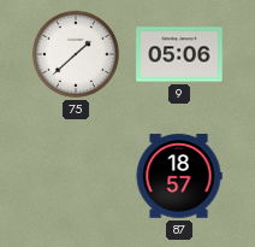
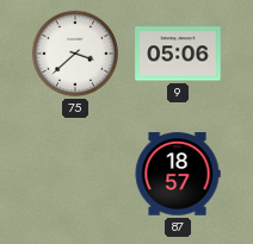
75: 1:38 -> 3:38
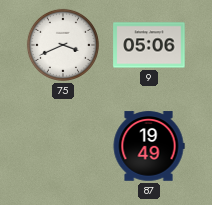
75: 3:38 -> 3:41
87: 18:57 -> 19:49
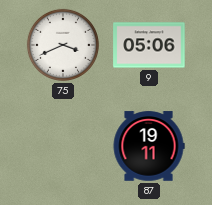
87: 19:49 -> 19:11
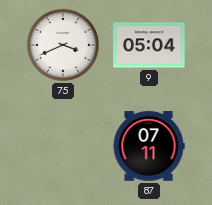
9: 05:06 -> 05:04
87: 19:11 -> 07:11
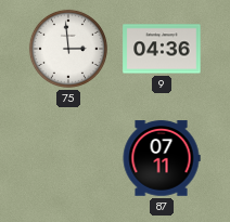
75: 3:41 -> 2:59
9: 05:04 -> 04:36
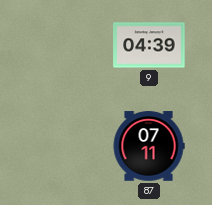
75: 2:59 -> none
9: 04:36 -> 04:39
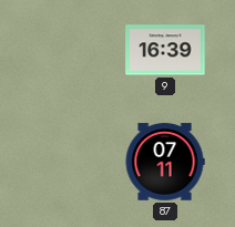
9: 04:39 -> 16:39
